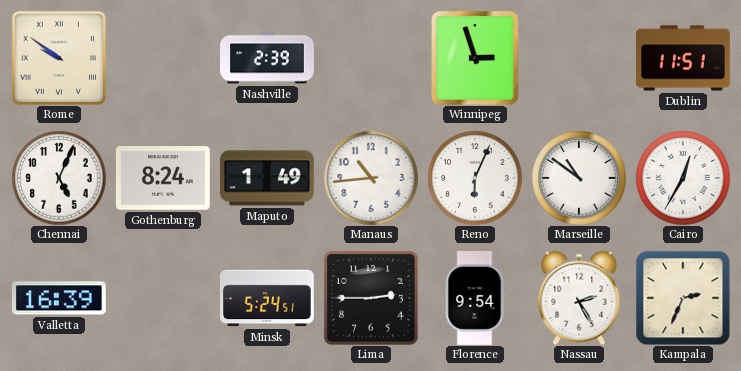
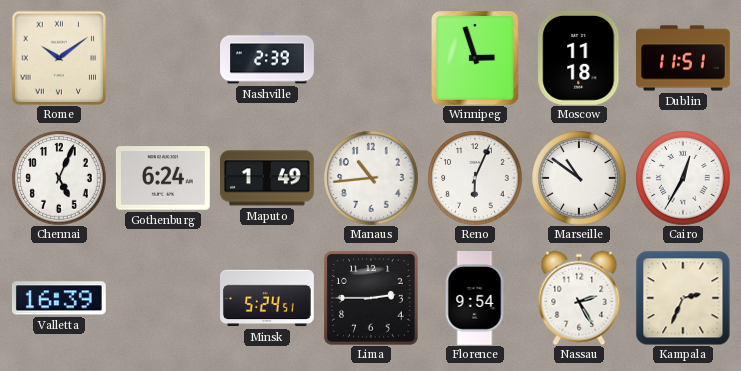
Rome: 9:51 -> 10:09
Moscow: none -> 11:18
Gothenburg: 8:24 -> 6:24
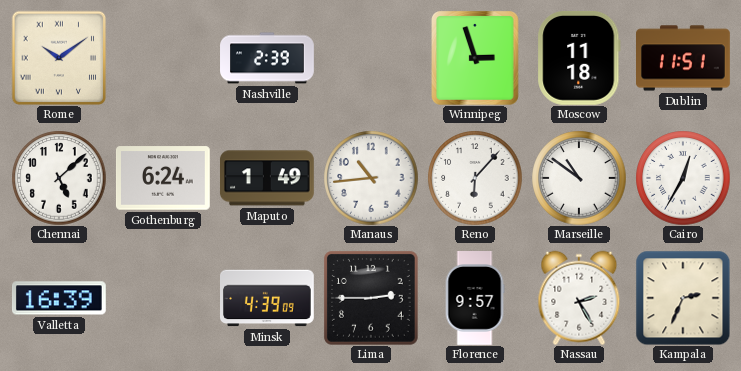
Chennai: 5:04 -> 5:08
Reno: 6:04 -> 6:07
Minsk: 5:24 -> 4:39
Florence: 9:54 -> 9:57
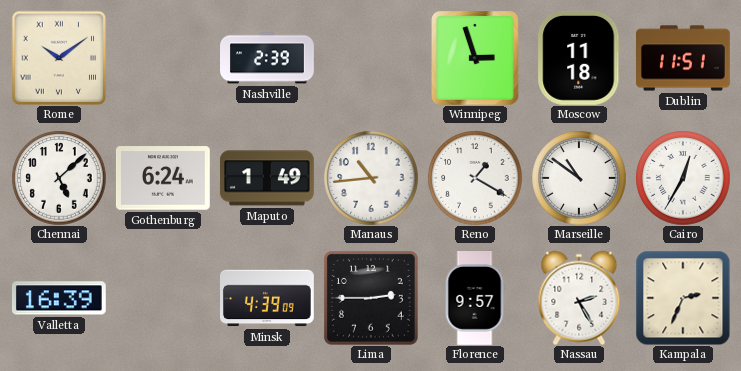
Reno: 6:07 -> 1:20
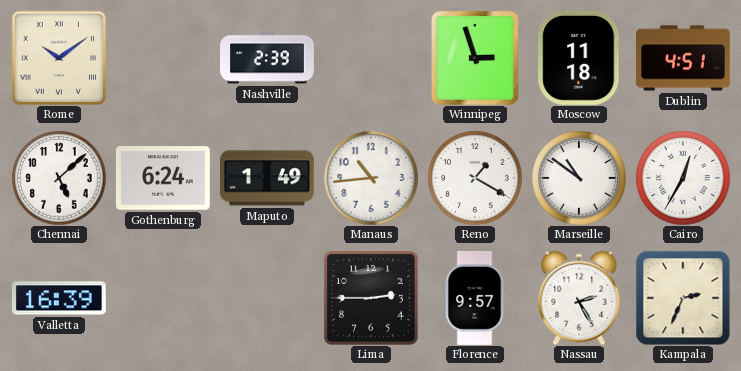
Dublin: 11:51 -> 4:51
Minsk: 4:39 -> none
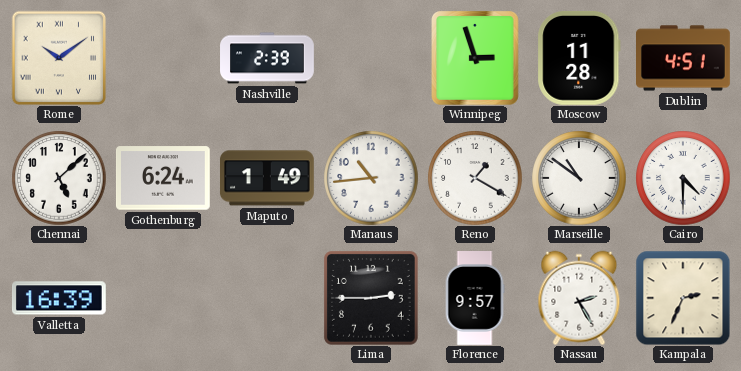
Moscow: 11:18 -> 11:28
Cairo: 12:35 -> 4:30
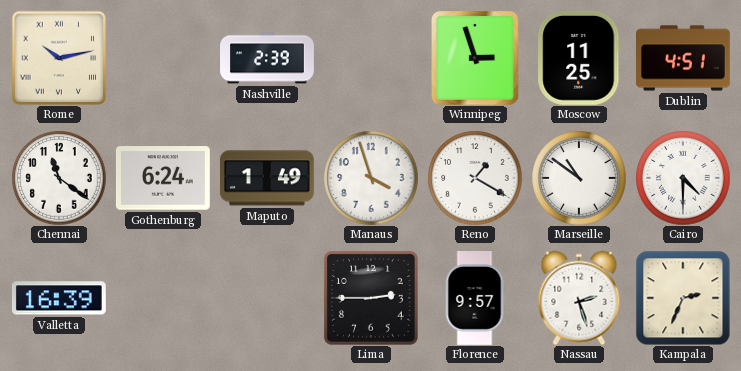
Rome: 10:09 -> 10:13
Moscow: 11:28 -> 11:25
Chennai: 5:08 -> 11:21
Manaus: 10:44 -> 3:57
Nassau: 2:25 -> 2:27
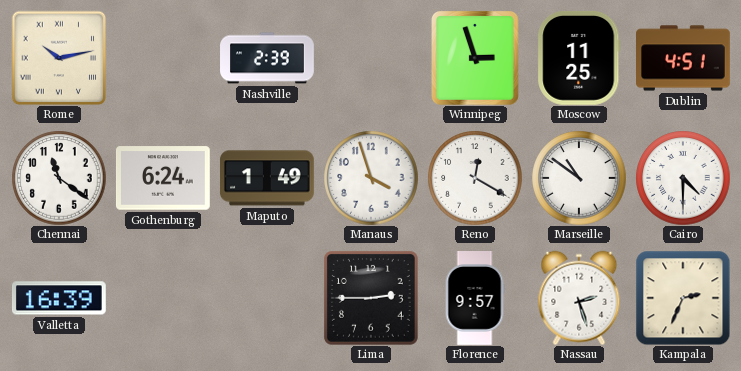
Reno: 1:20 -> 12:20
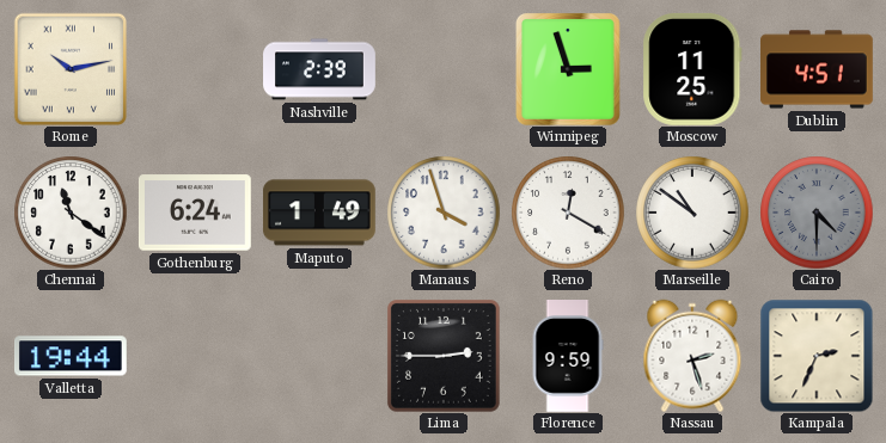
Cairo dial: white -> grey
Valletta: 16:39 -> 19:44
Florence: 9:57 -> 9:59
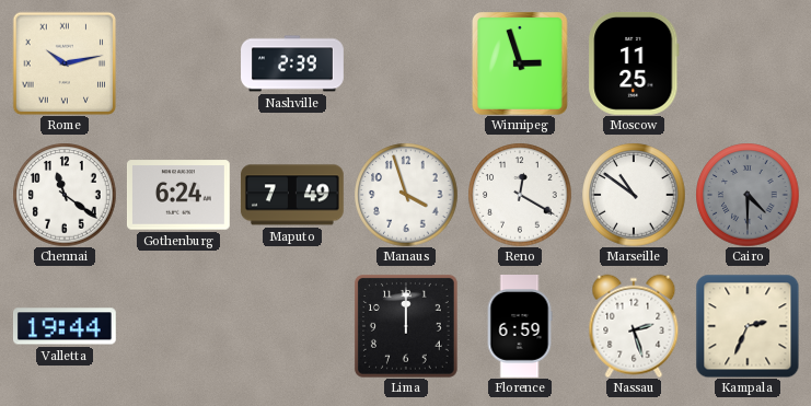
Dublin: 4:51 -> none
Maputo: 1:49 -> 7:49
Lima: 2:45 -> 12:00
Florence: 9:59 -> 6:59
